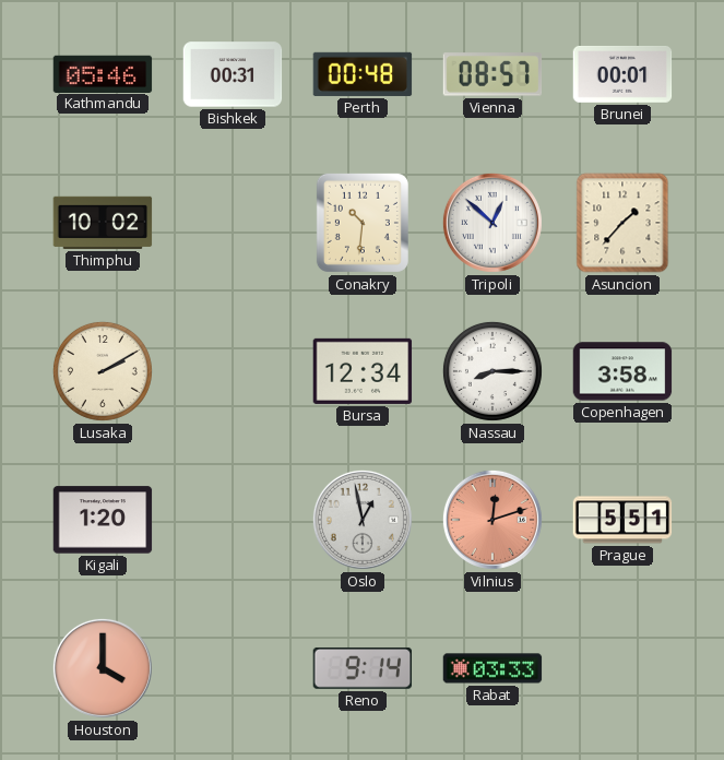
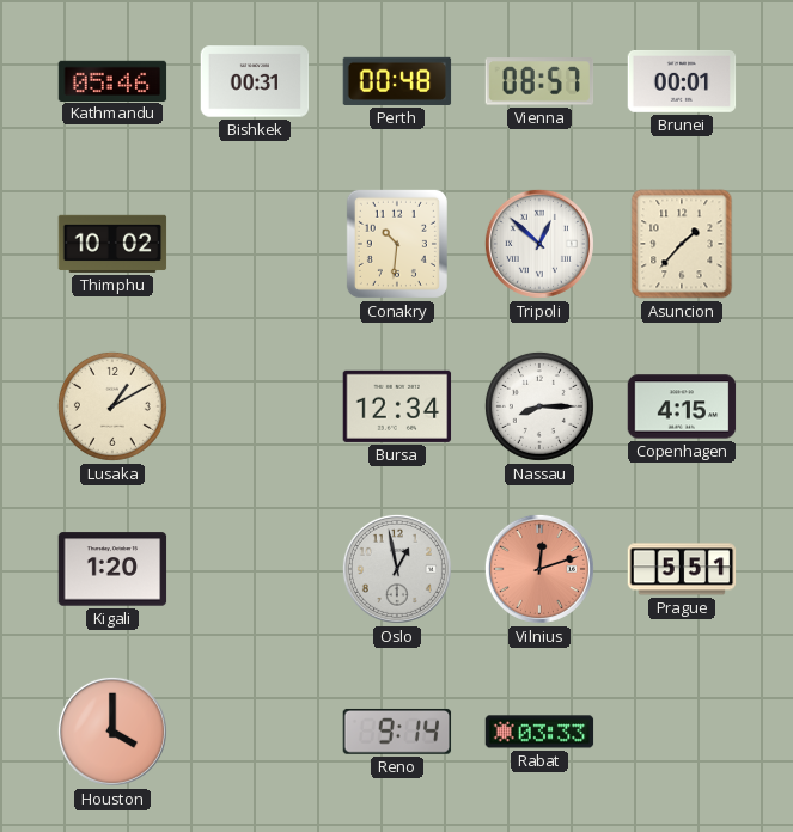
Lusaka: 2:10 -> 1:10
Copenhagen: 3:58 -> 4:15
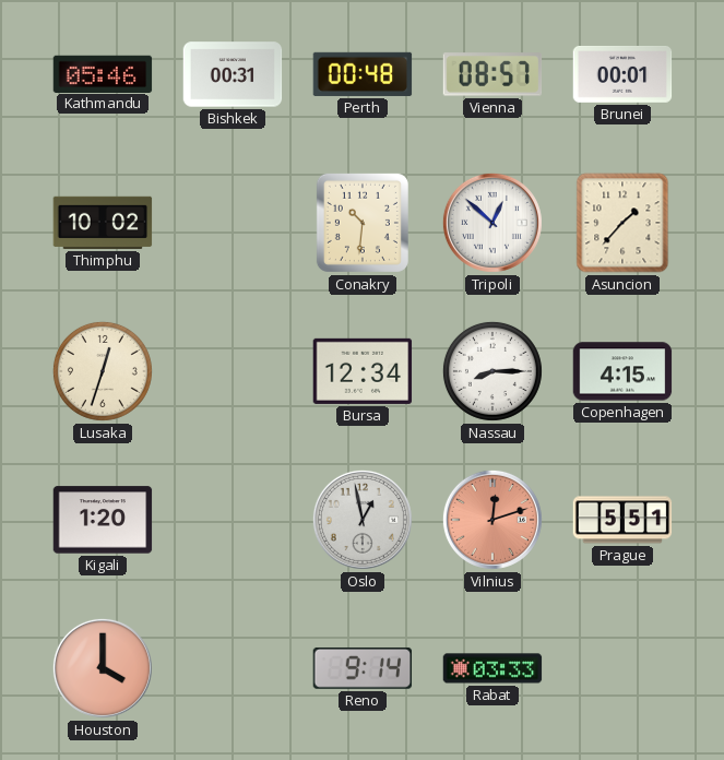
Lusaka: 1:10 -> 12:33
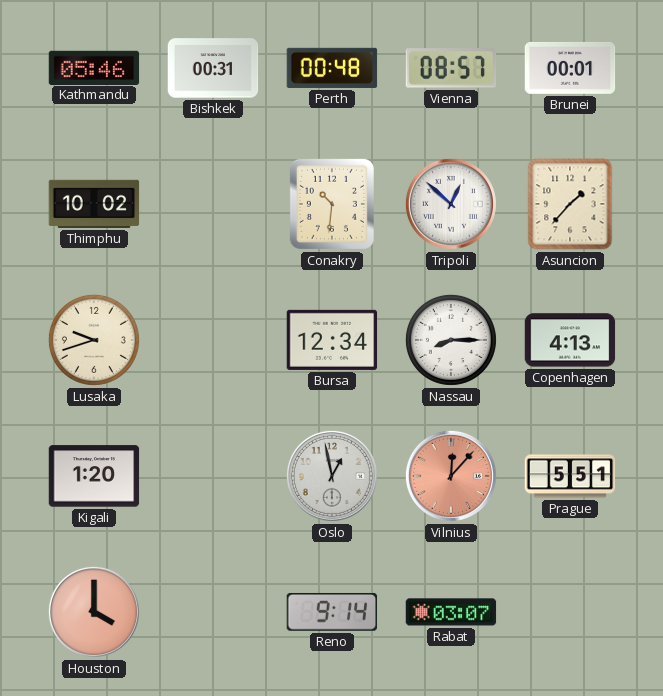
Lusaka: 12:33 -> 9:42
Copenhagen: 4:15 -> 4:13
Vilnius: 12:12 -> 12:07
Rabat: 03:33 -> 03:07
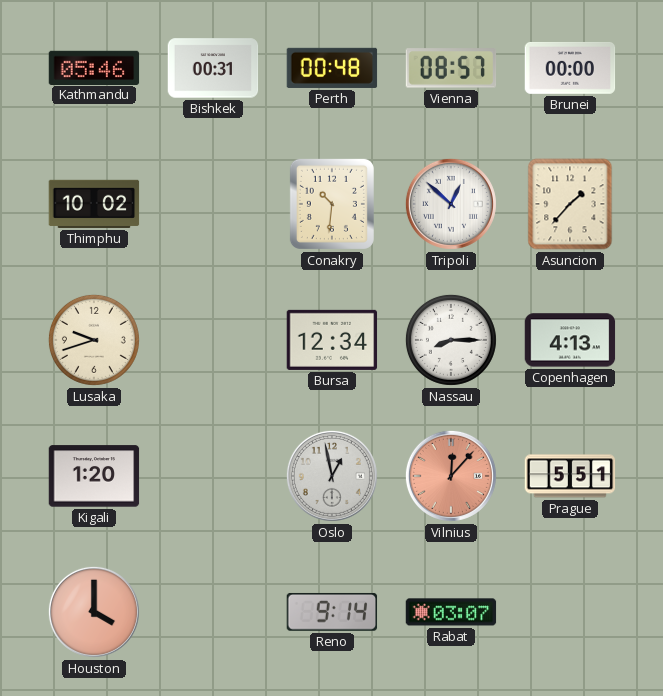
Brunei: 00:01 -> 00:00
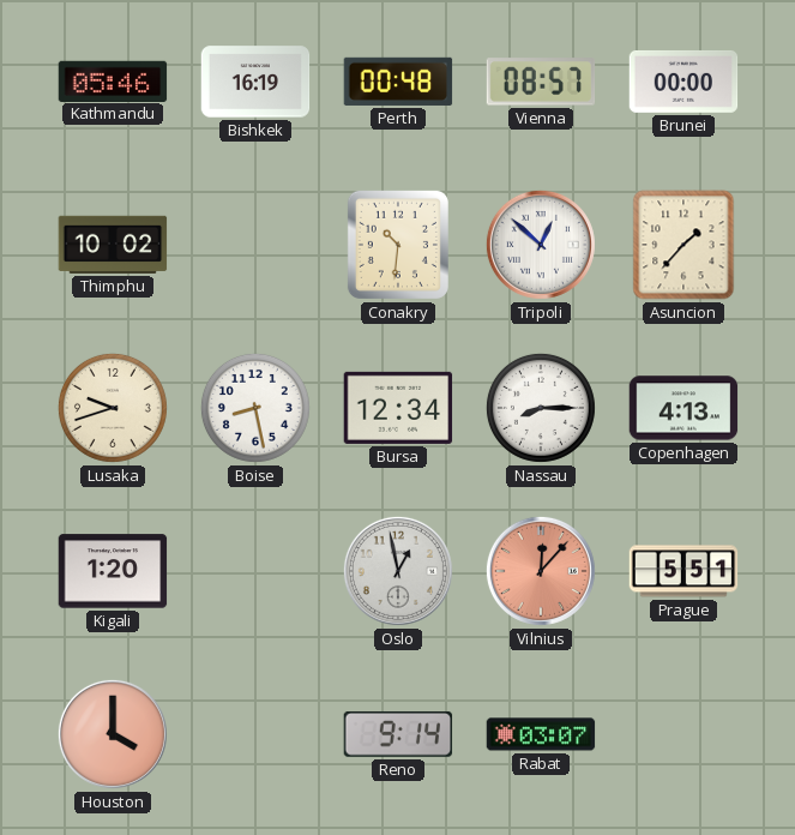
Bishkek: 00:31 -> 16:19
Boise: none -> 8:28
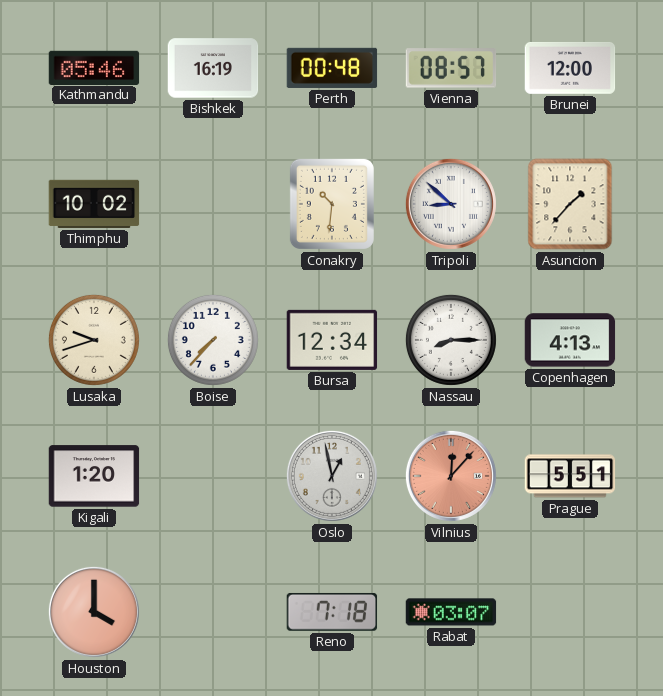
Brunei: 00:00 -> 12:00
Tripoli: 12:52 -> 8:52
Boise: 8:28 -> 7:37
Reno: 9:14 -> 7:18
